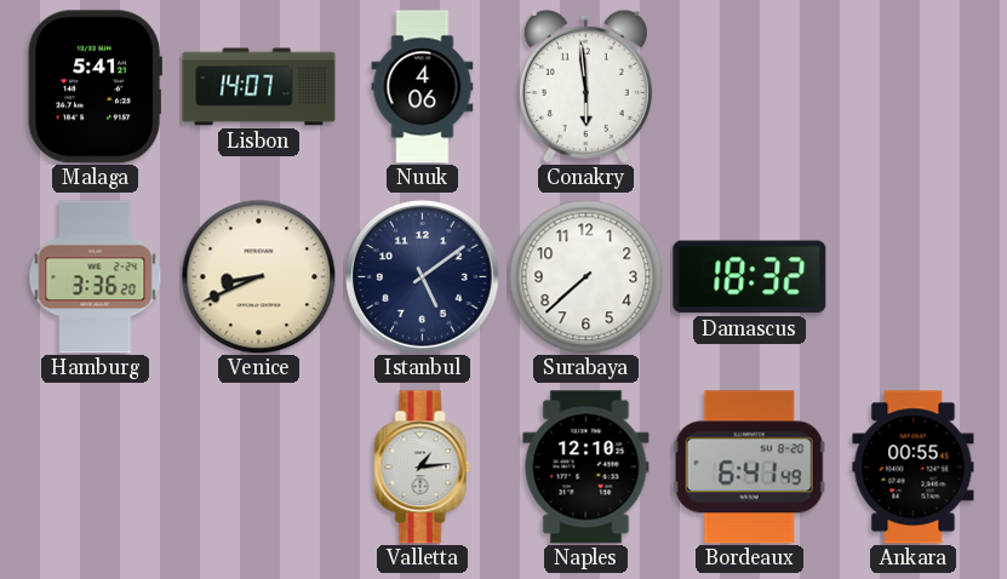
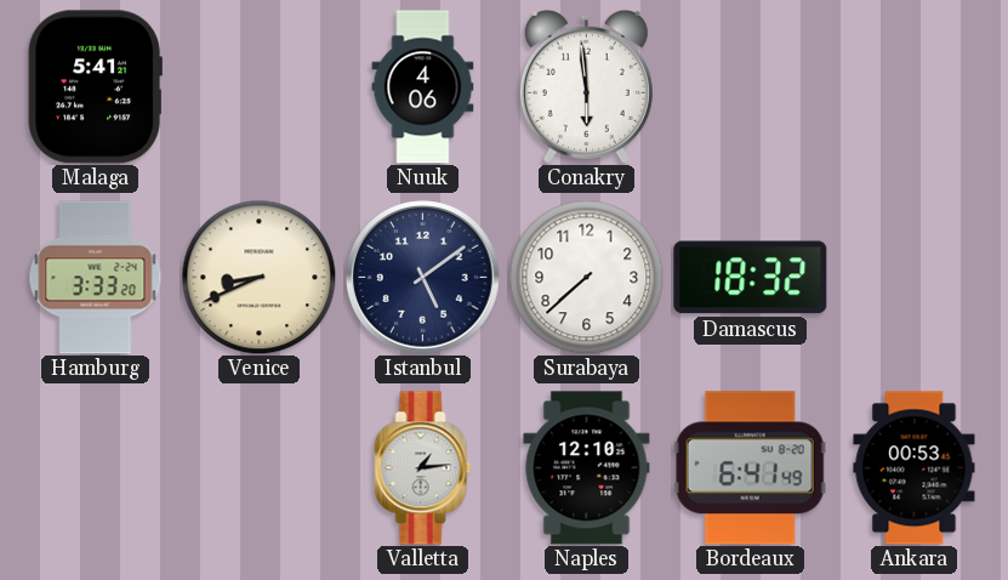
Lisbon: 14:07 -> none
Hamburg: 3:36 -> 3:33
Ankara: 00:55 -> 00:53
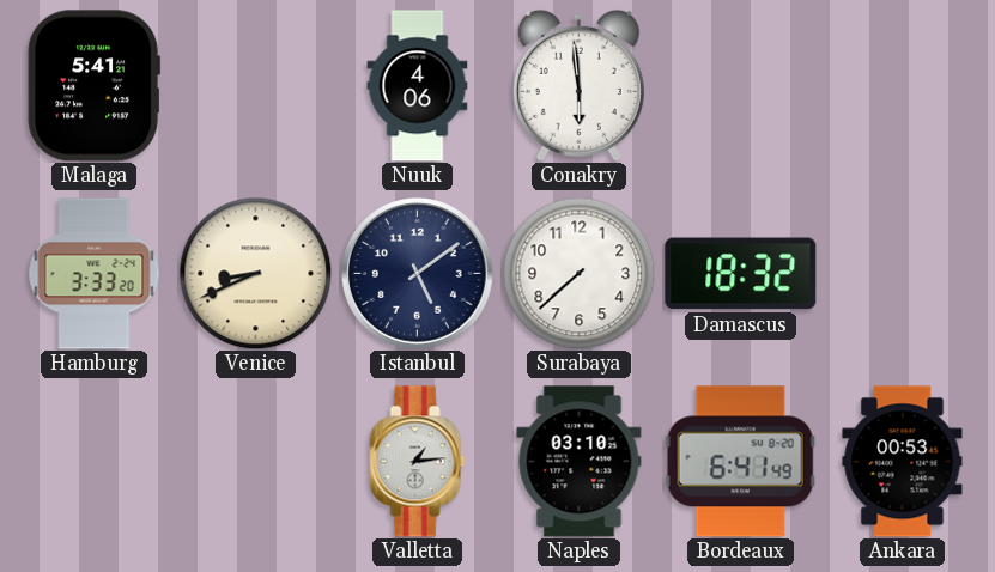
Naples: 12:10 -> 03:10
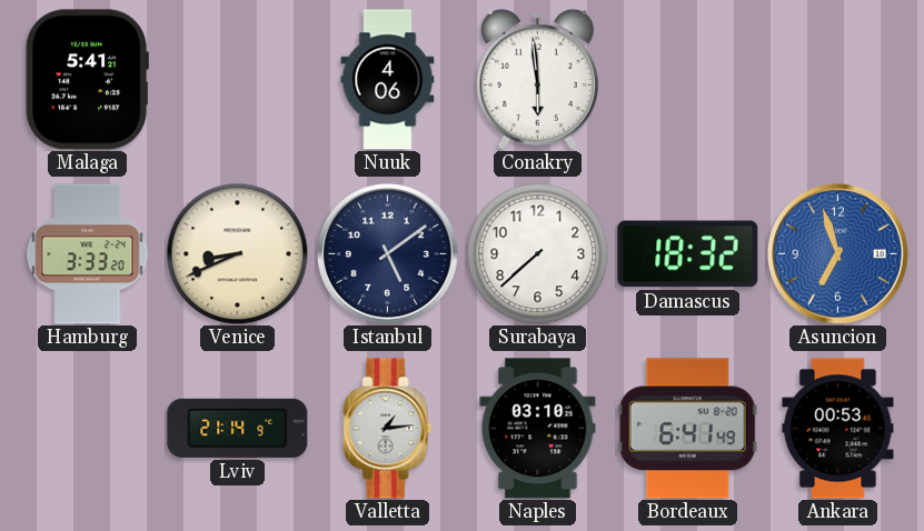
Asuncion: none -> 6:57
Lviv: none -> 21:14
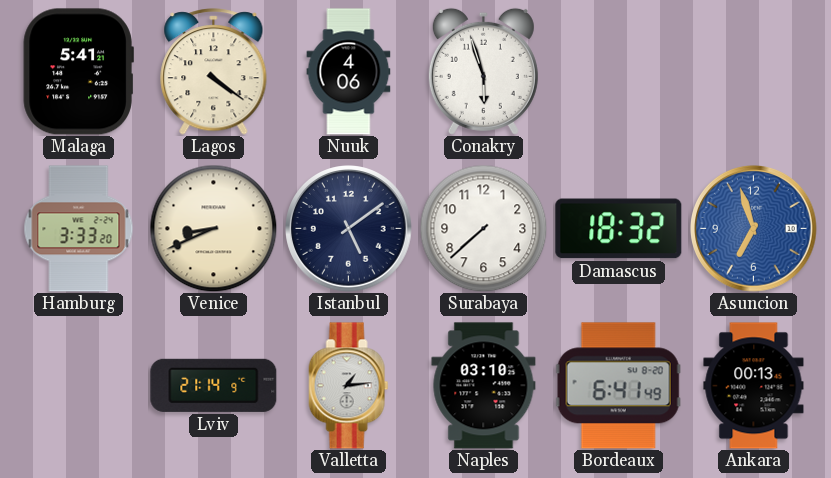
Lagos: none -> 4:21
Conakry: 5:59 -> 5:57
Ankara: 00:53 -> 00:13
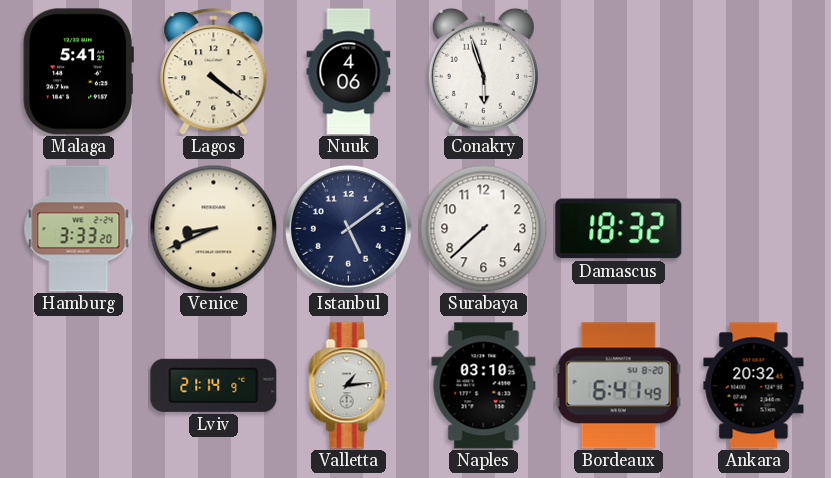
Asuncion: 6:57 -> none
Ankara: 00:13 -> 20:32
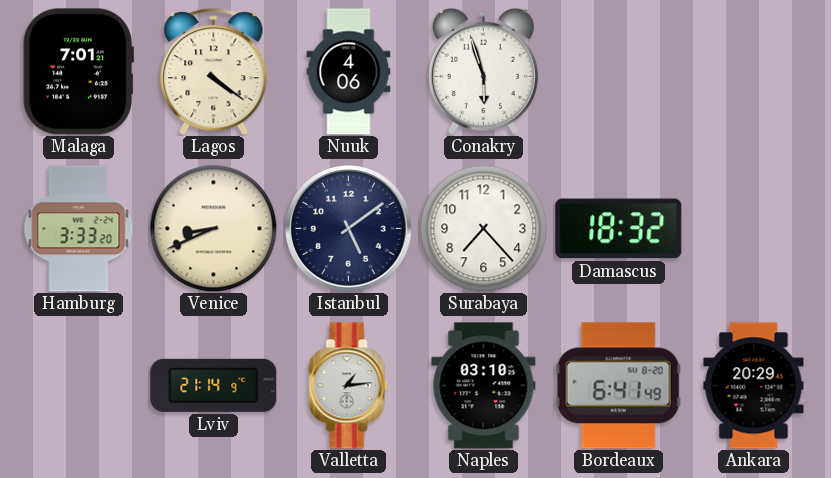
Malaga: 5:41 -> 7:01
Surabaya: 7:38 -> 7:23
Ankara: 20:32 -> 20:29
